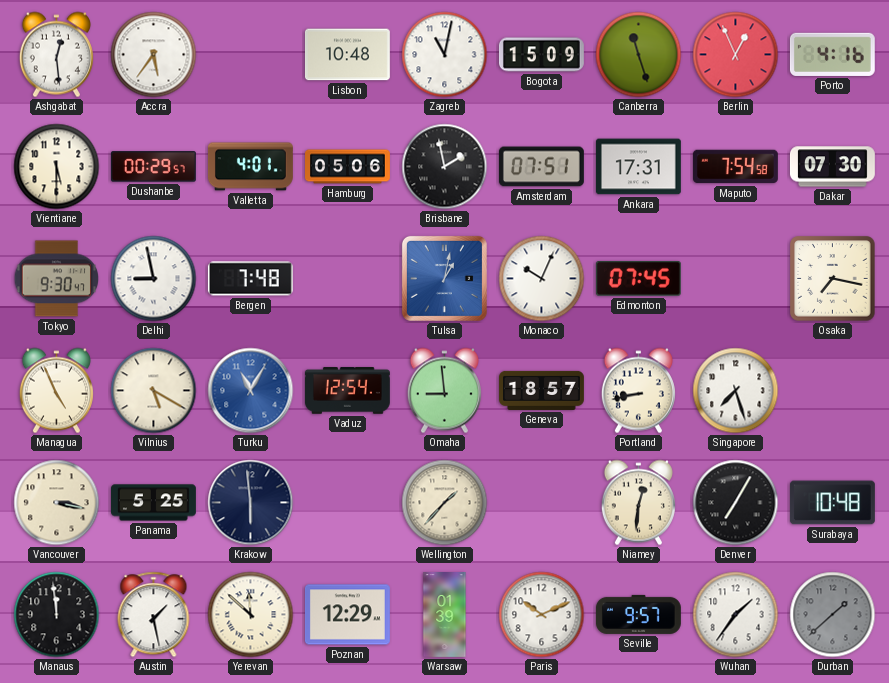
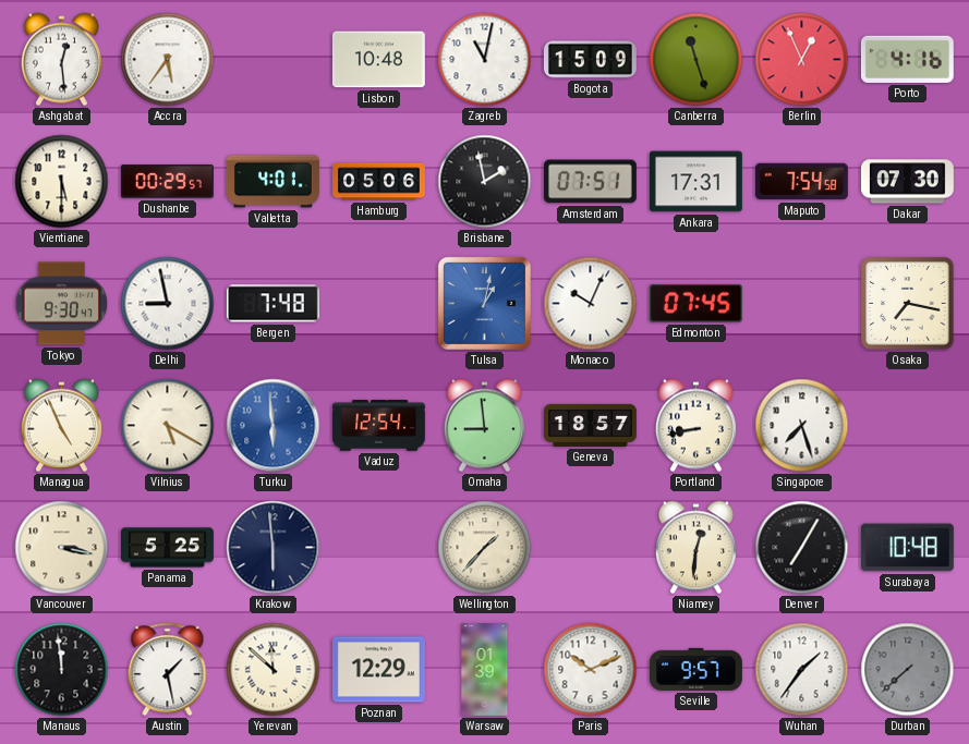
Turku: 11:05 -> 5:59
Durban: 1:38 -> 7:38
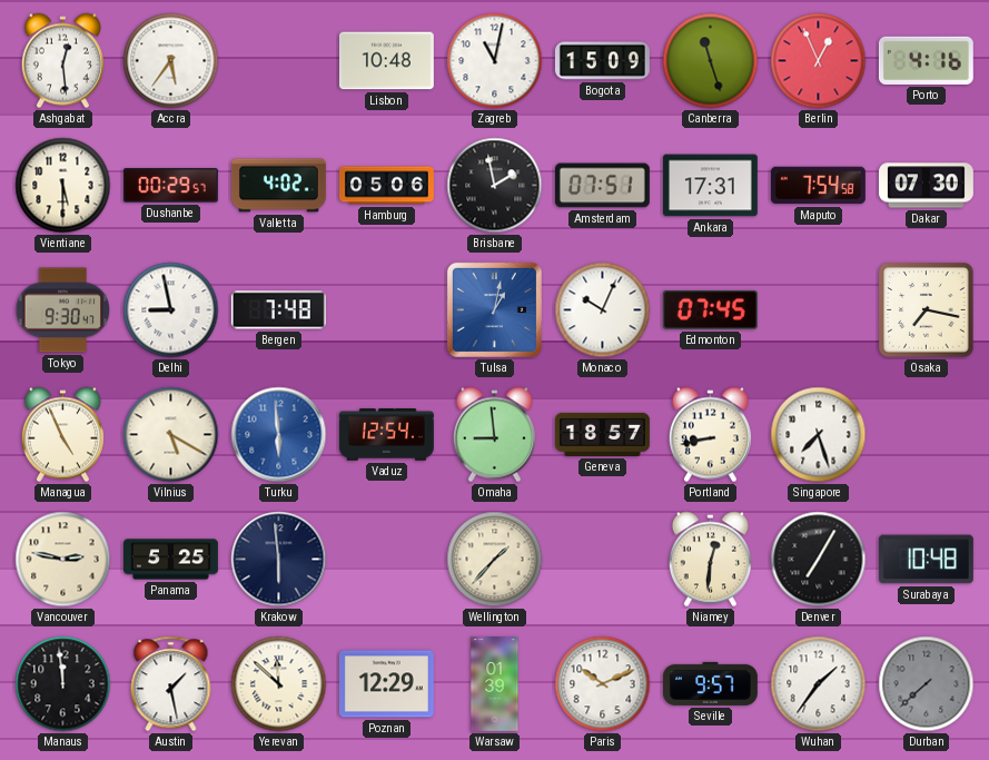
Valletta: 4:01 -> 4:02
Vancouver: 3:17 -> 2:47
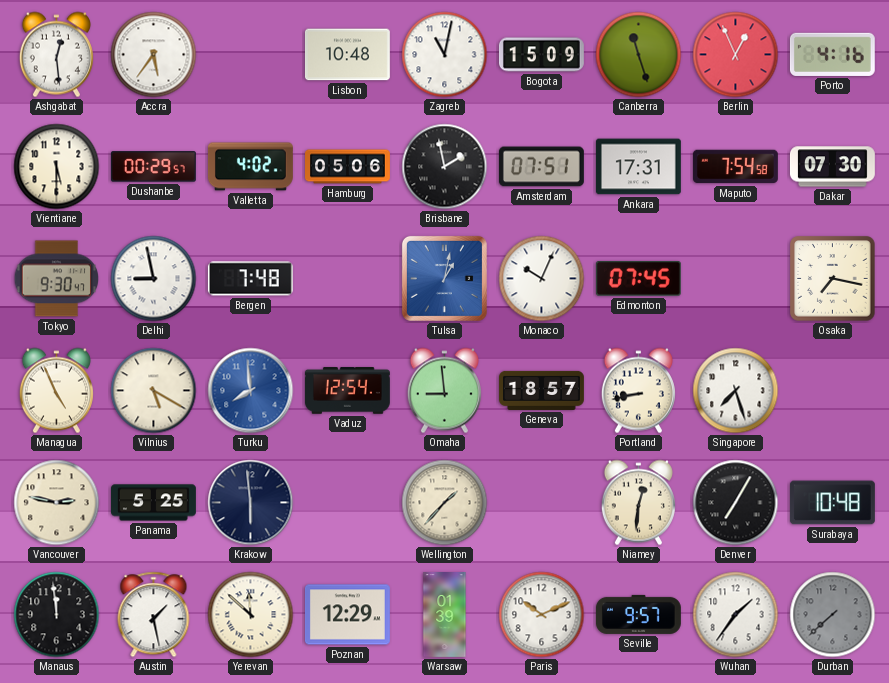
Turku: 5:59 -> 7:59
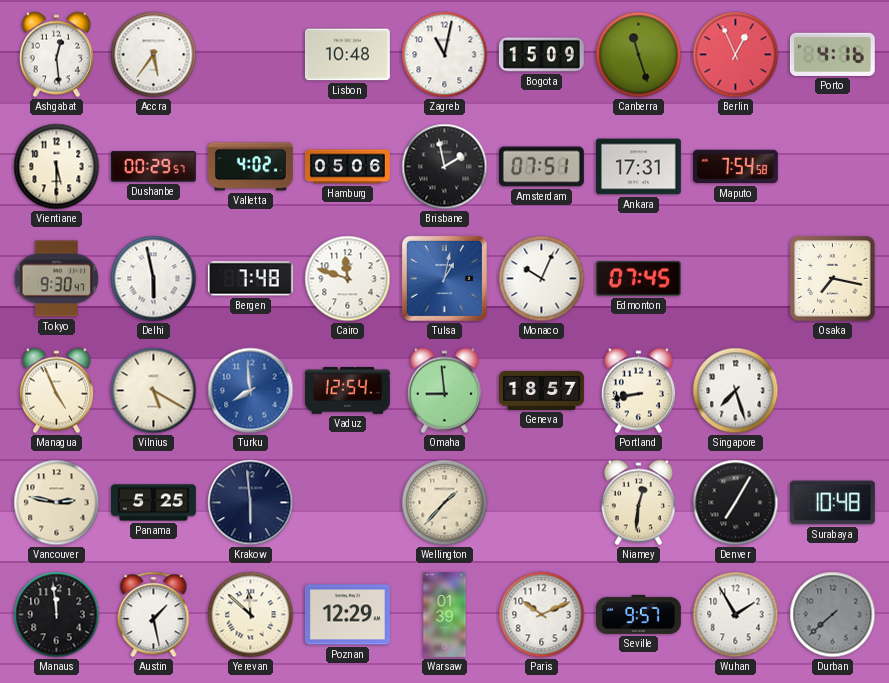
Dakar: 07:30 -> none
Delhi: 8:58 -> 5:58
Cairo: none -> 11:48
Wuhan: 1:36 -> 1:55
